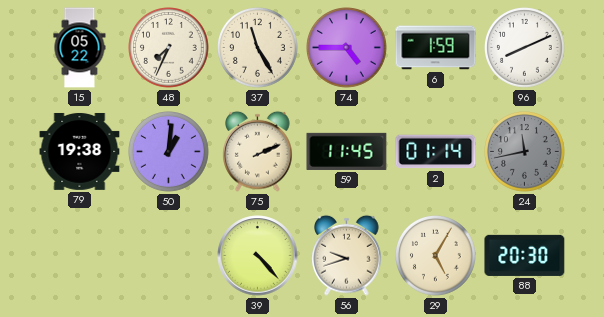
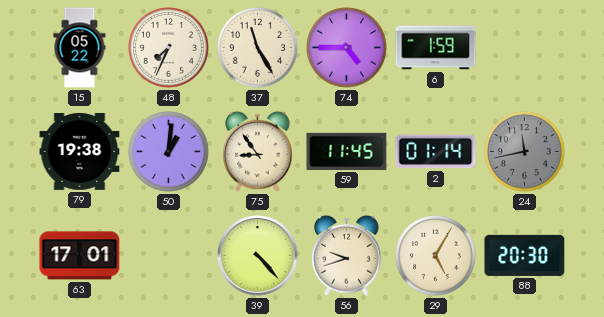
96: 8:11 -> none
75: 2:11 -> 8:54
63: none -> 17:01
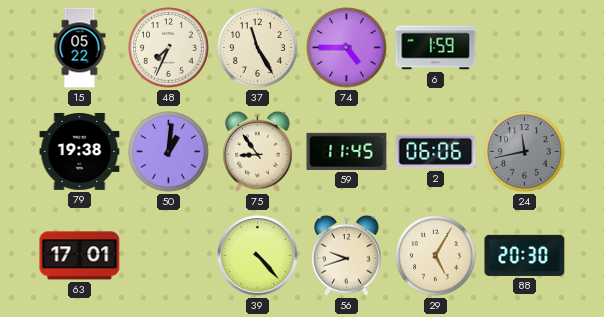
2: 01:14 -> 06:06
